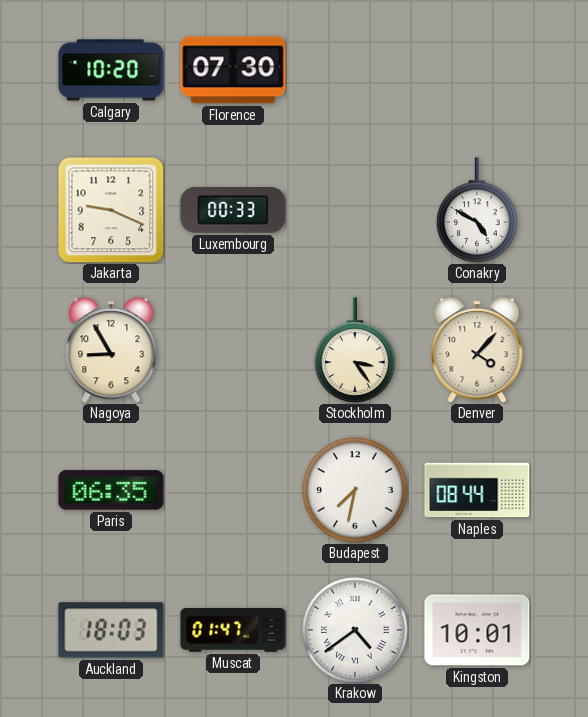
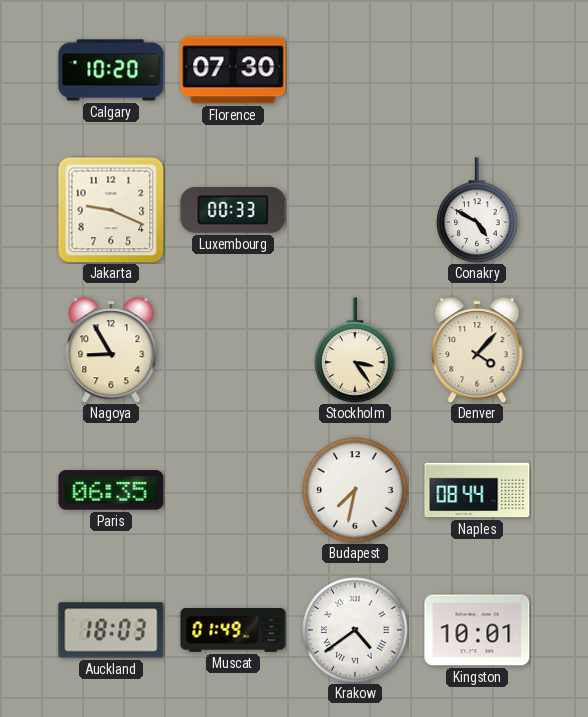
Muscat: 01:47 -> 01:49
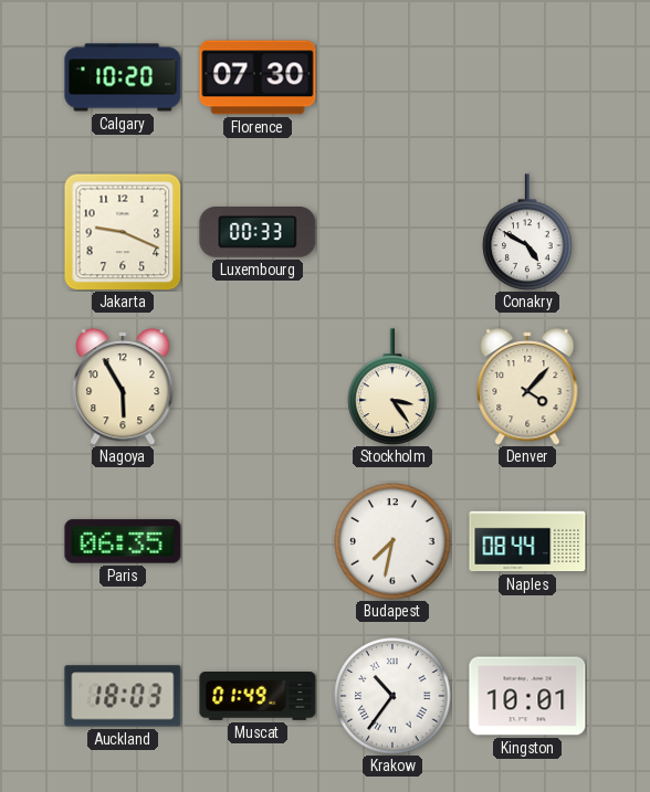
Nagoya: 8:55 -> 5:55
Krakow: 4:39 -> 10:36
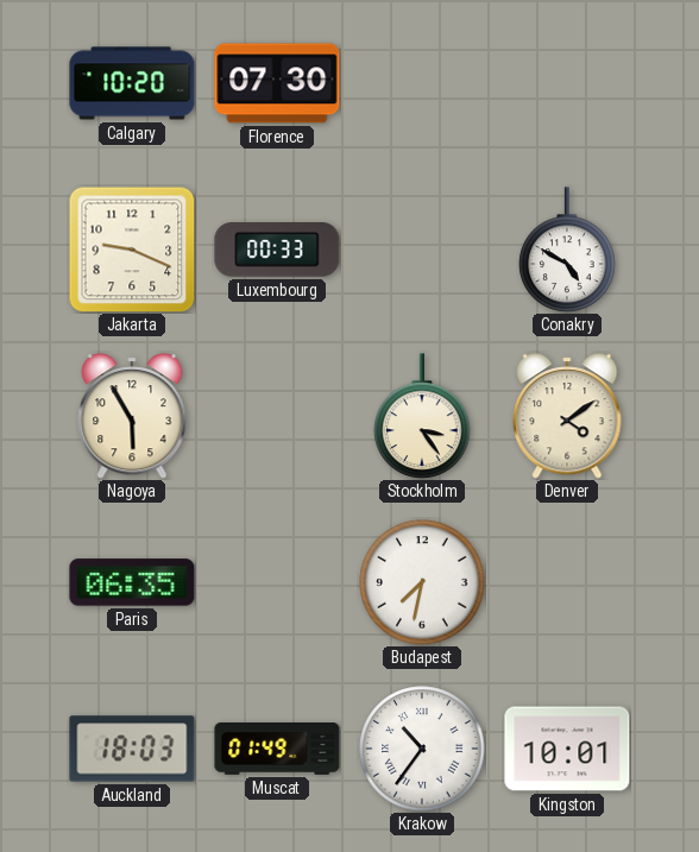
Denver: 4:07 -> 4:09
Naples: 08:44 -> none
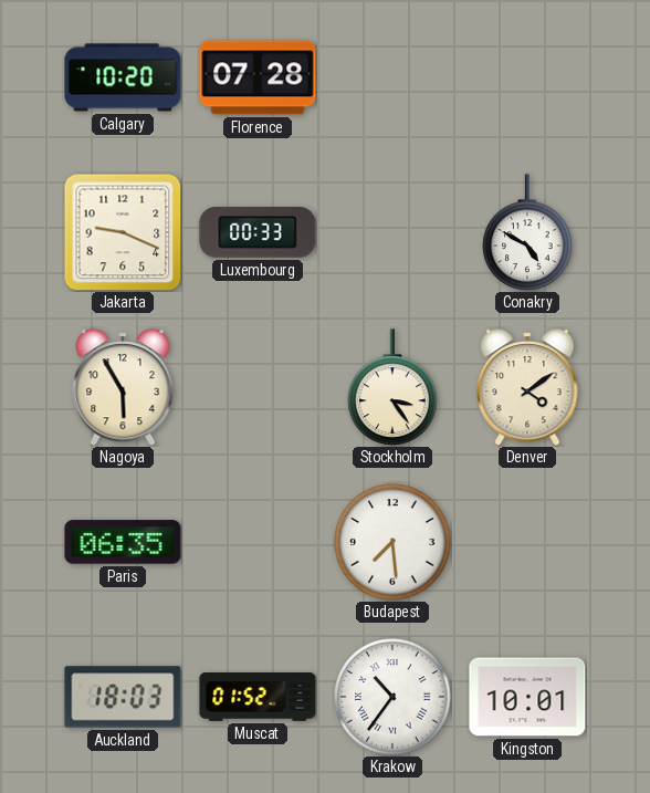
Florence: 07:30 -> 07:28
Budapest: 7:32 -> 7:29
Muscat: 01:49 -> 01:52
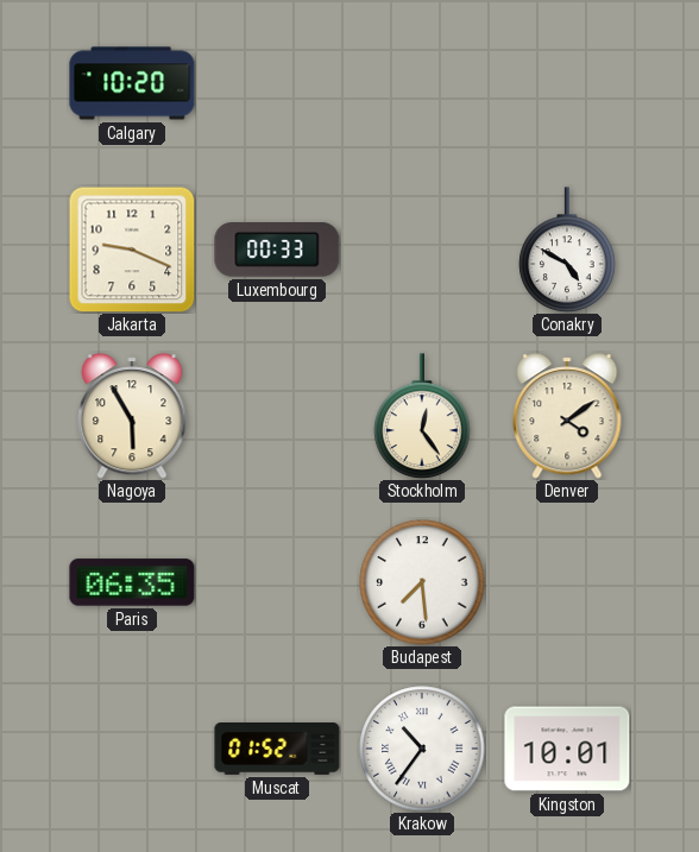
Florence: 07:28 -> none
Stockholm: 3:24 -> 12:24
Auckland: 18:03 -> none
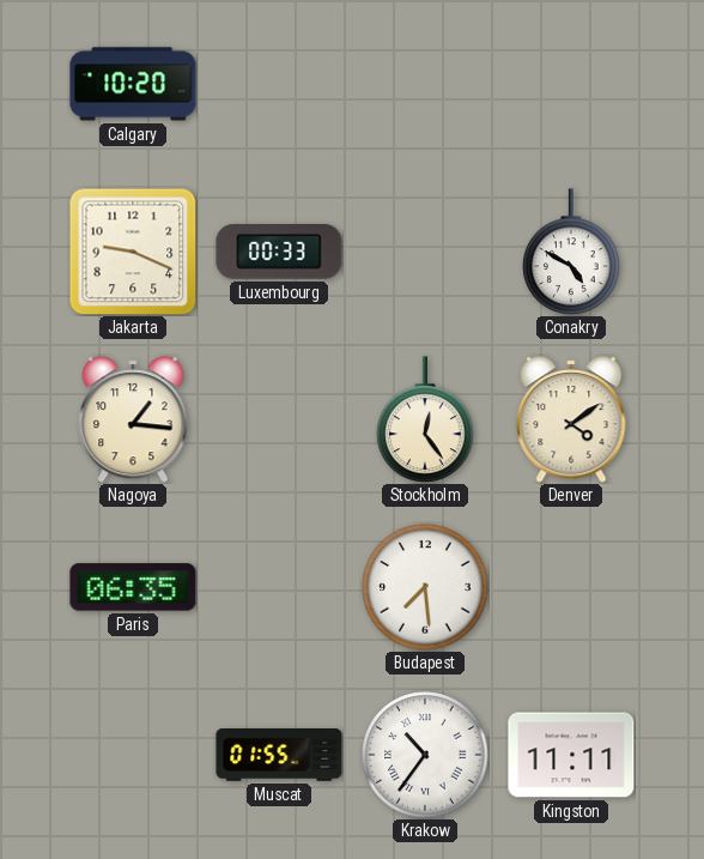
Nagoya: 5:55 -> 1:16
Muscat: 01:52 -> 01:55
Kingston: 10:01 -> 11:11
